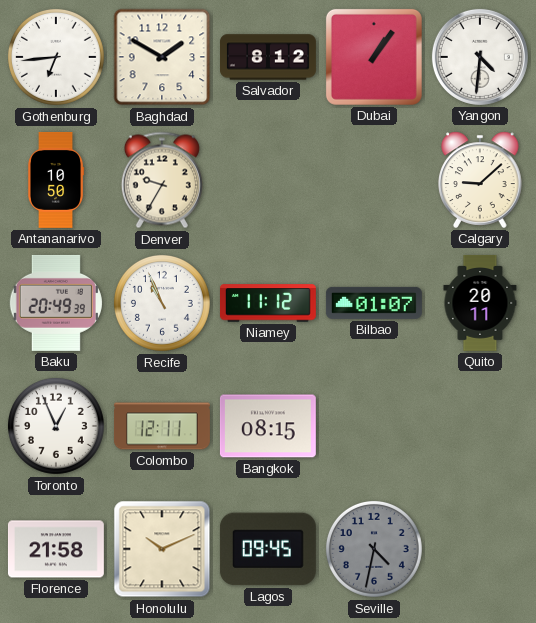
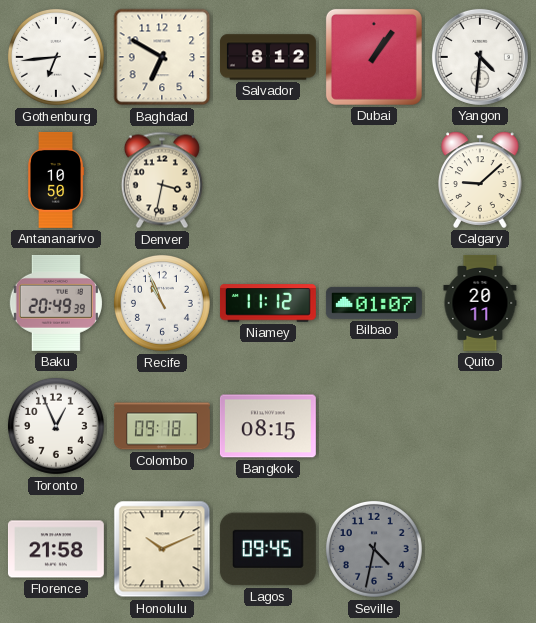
Baghdad: 1:50 -> 6:50
Denver: 9:35 -> 3:32
Colombo: 12:11 -> 09:18
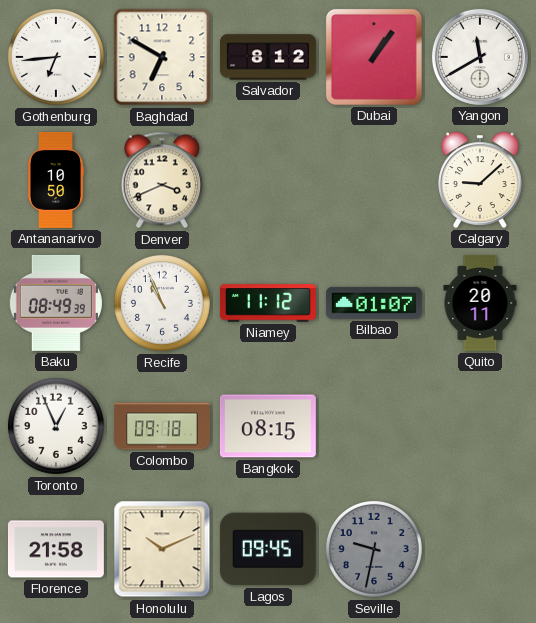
Yangon: 4:31 -> 11:40
Denver: 3:32 -> 3:41
Baku: 20:49 -> 08:49
Seville: 4:32 -> 9:32
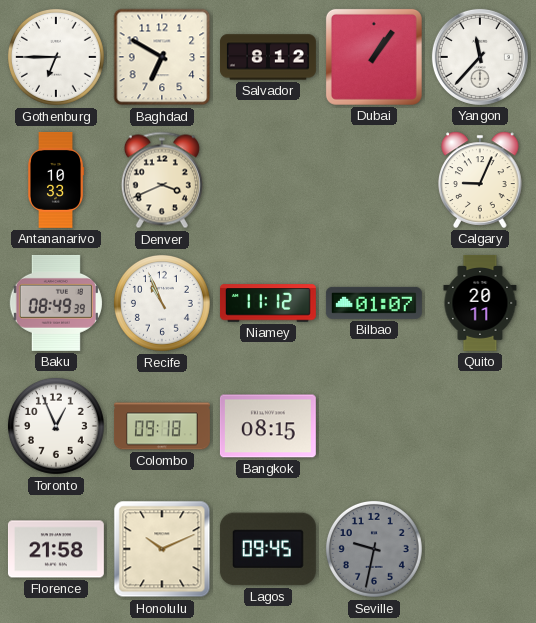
Gothenburg: 6:44 -> 6:45
Yangon: 11:40 -> 11:37
Antananarivo: 10:50 -> 10:33
Calgary: 9:08 -> 9:04
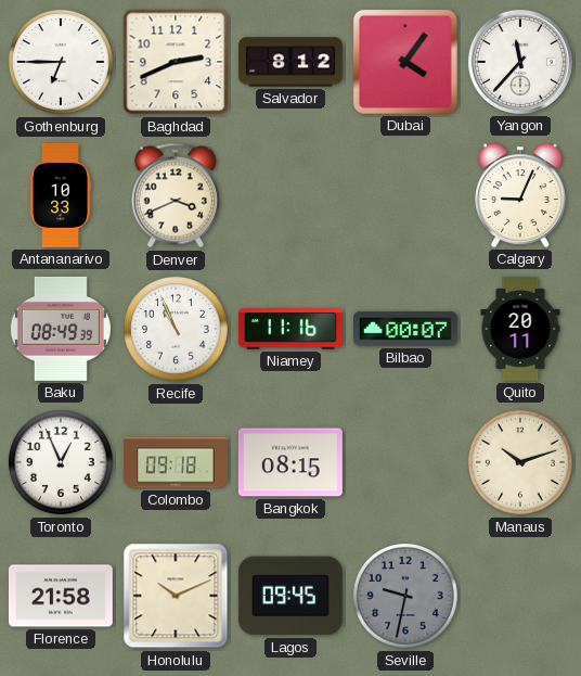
Baghdad: 6:50 -> 2:41
Dubai: 1:06 -> 4:06
Niamey: 11:12 -> 11:16
Bilbao: 01:07 -> 00:07
Manaus: none -> 10:12
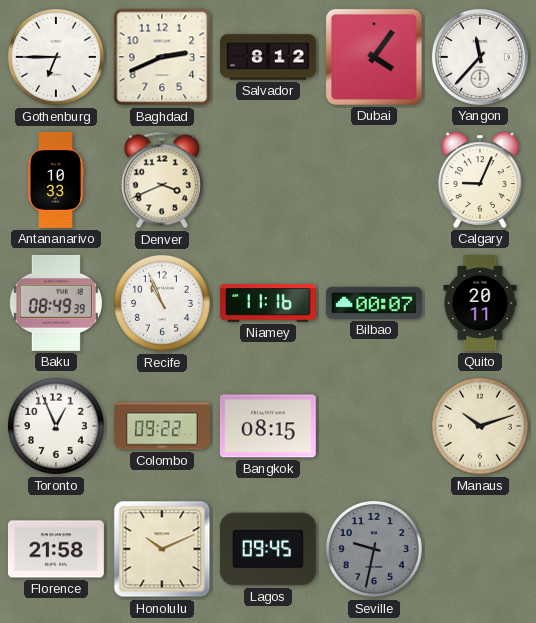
Colombo: 09:18 -> 09:22
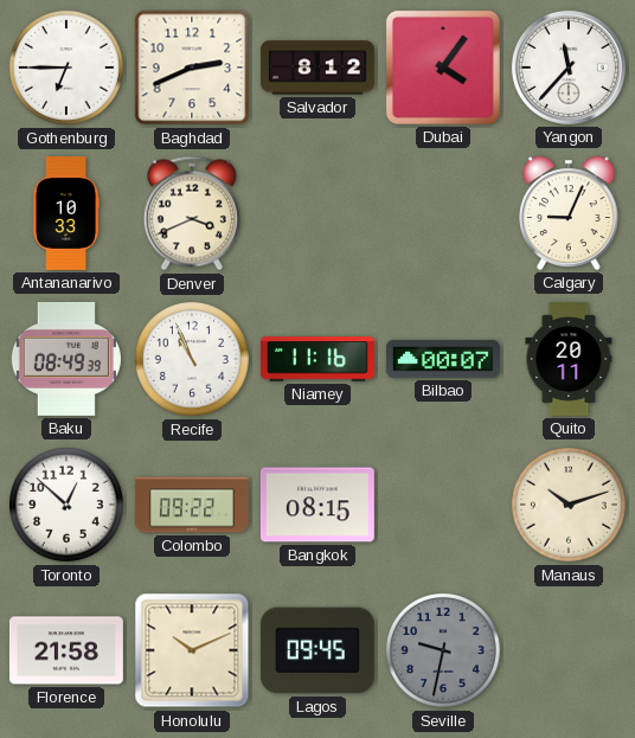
Toronto: 12:56 -> 12:52
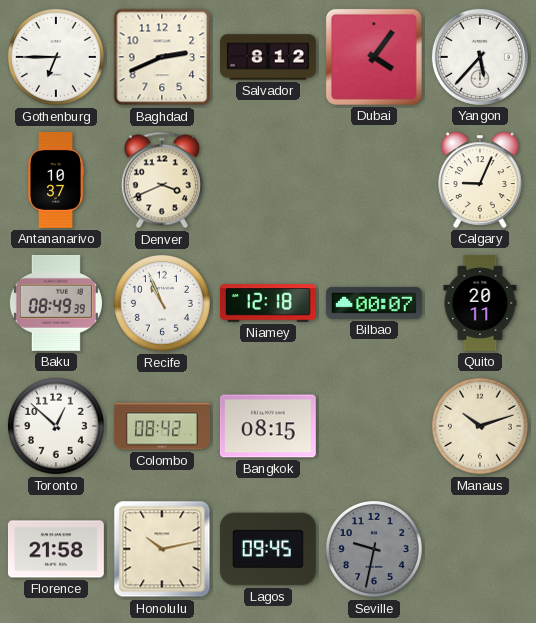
Yangon: 11:37 -> 5:37
Antananarivo: 10:33 -> 10:37
Niamey: 11:16 -> 12:18
Colombo: 09:22 -> 08:42
Honolulu: 10:11 -> 10:13
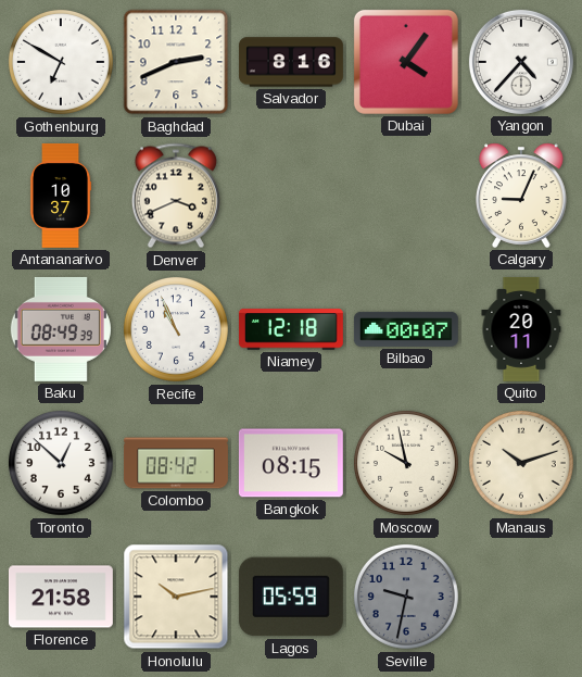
Gothenburg: 6:45 -> 6:50
Salvador: 8:12 -> 8:16
Yangon: 5:37 -> 4:37
Moscow: none -> 9:58
Lagos: 09:45 -> 05:59
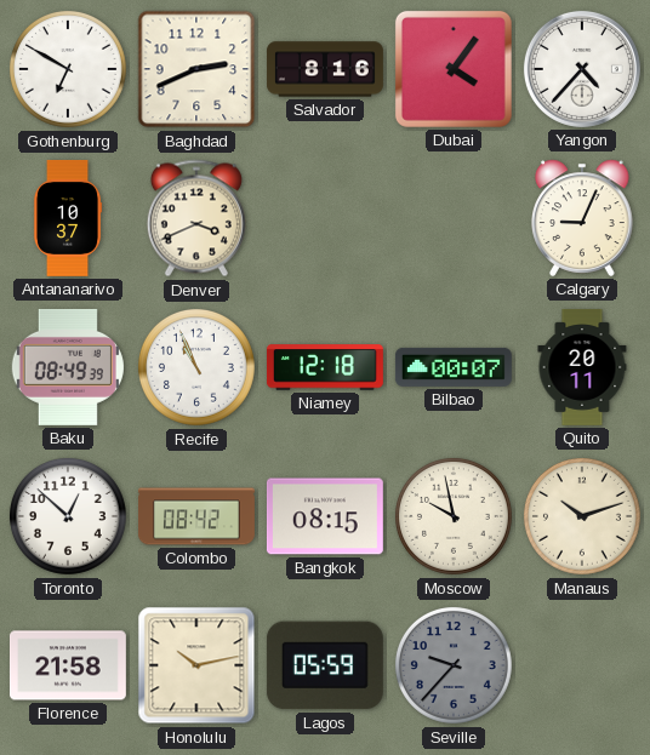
Seville: 9:32 -> 9:37
